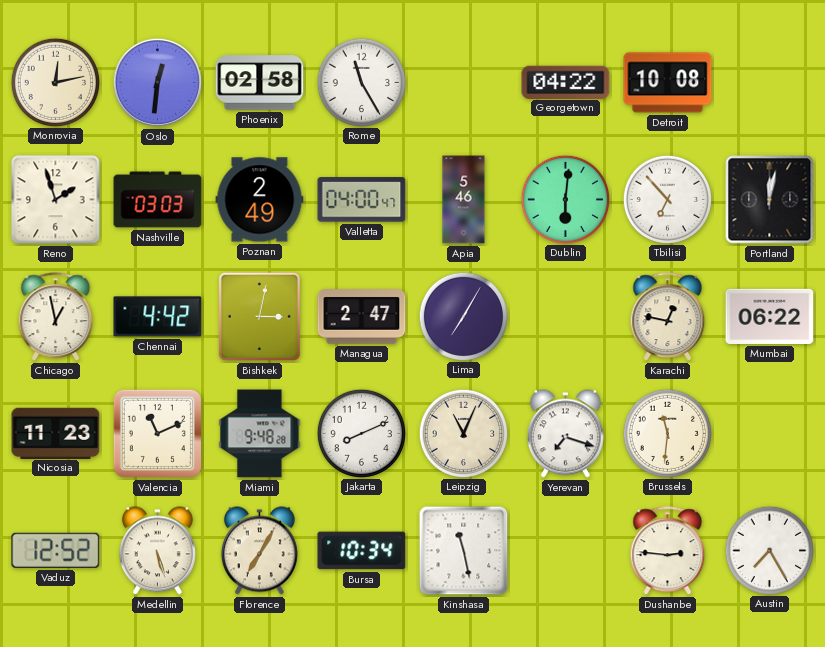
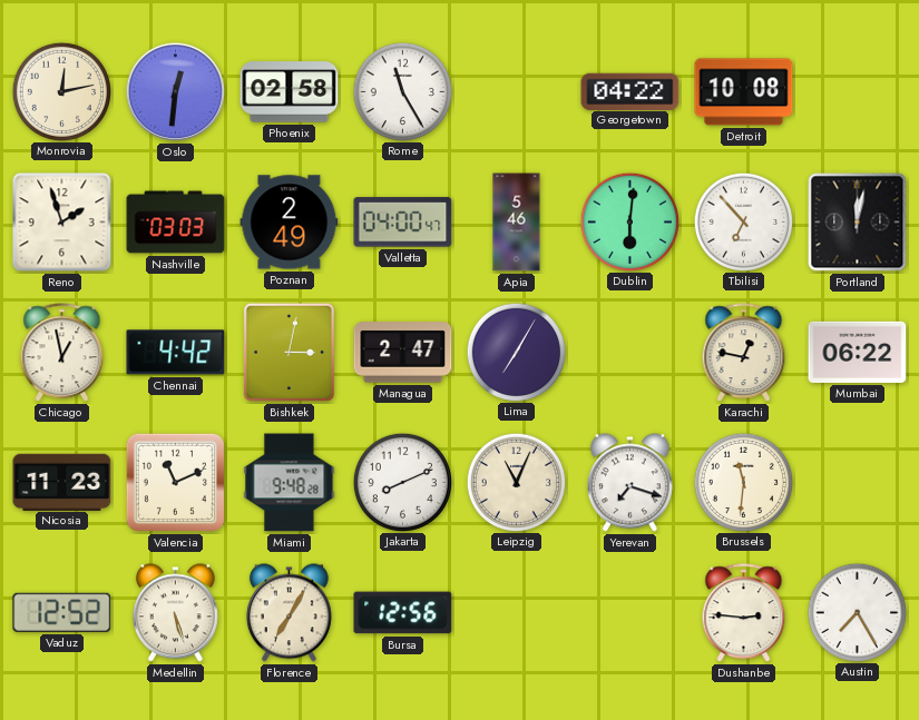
Bursa: 10:34 -> 12:56
Kinshasa: 11:28 -> none
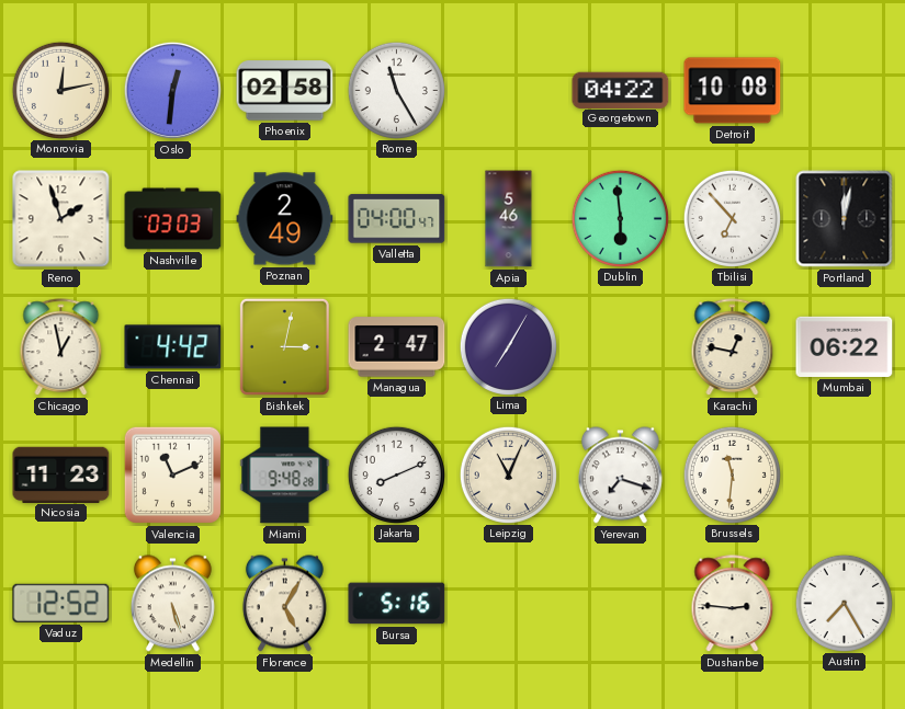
Dublin: 6:01 -> 5:59
Florence: 7:05 -> 5:05
Bursa: 12:56 -> 5:16
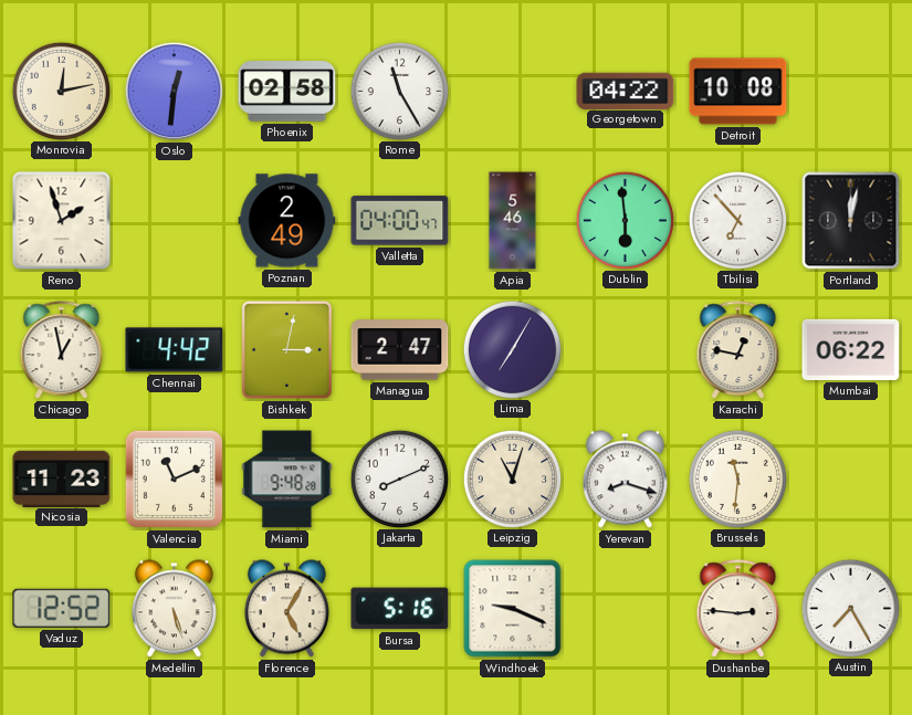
Nashville: 03:03 -> none
Leipzig: 11:04 -> 11:03
Yerevan: 7:18 -> 8:18
Windhoek: none -> 9:19
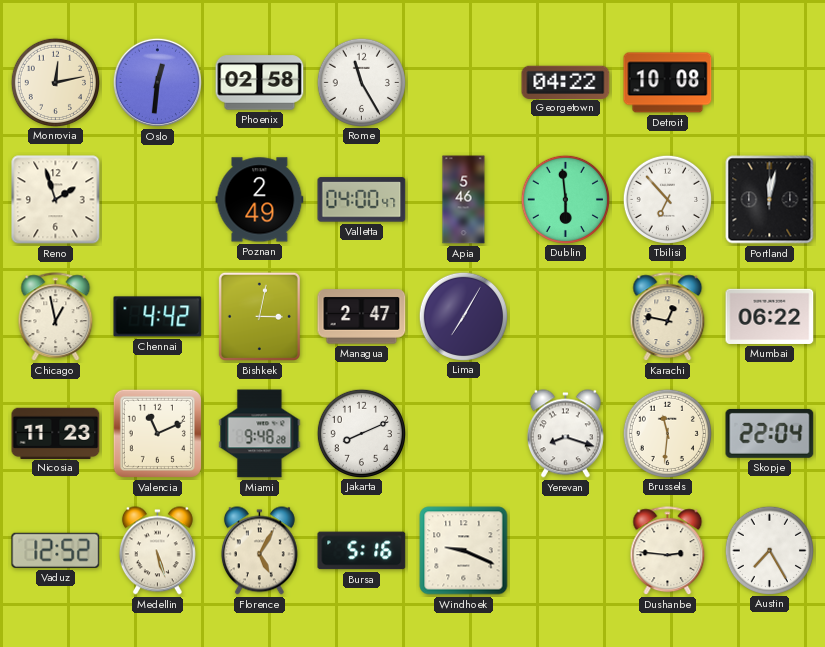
Leipzig: 11:03 -> none
Skopje: none -> 22:04
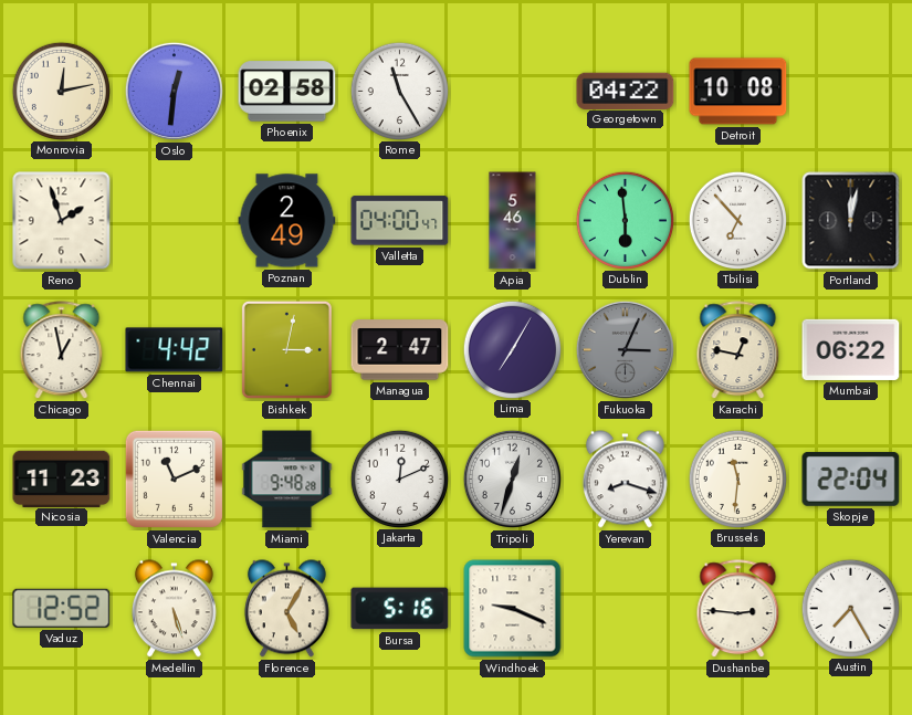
Fukuoka: none -> 3:04
Jakarta: 8:11 -> 12:11
Tripoli: none -> 12:33
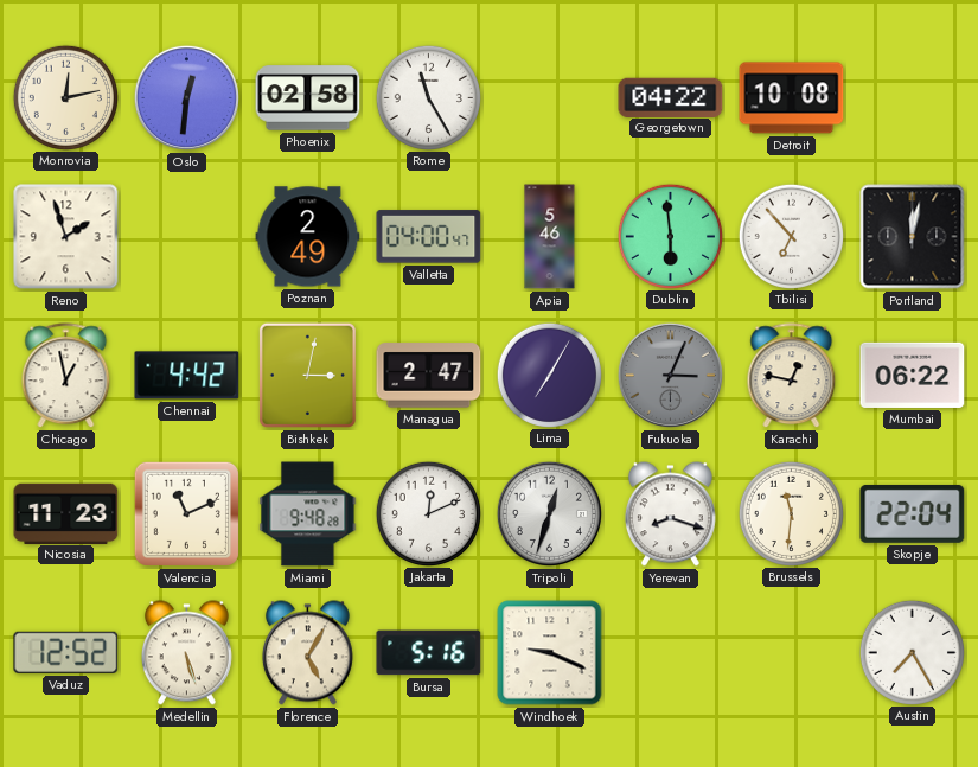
Dushanbe: 2:46 -> none
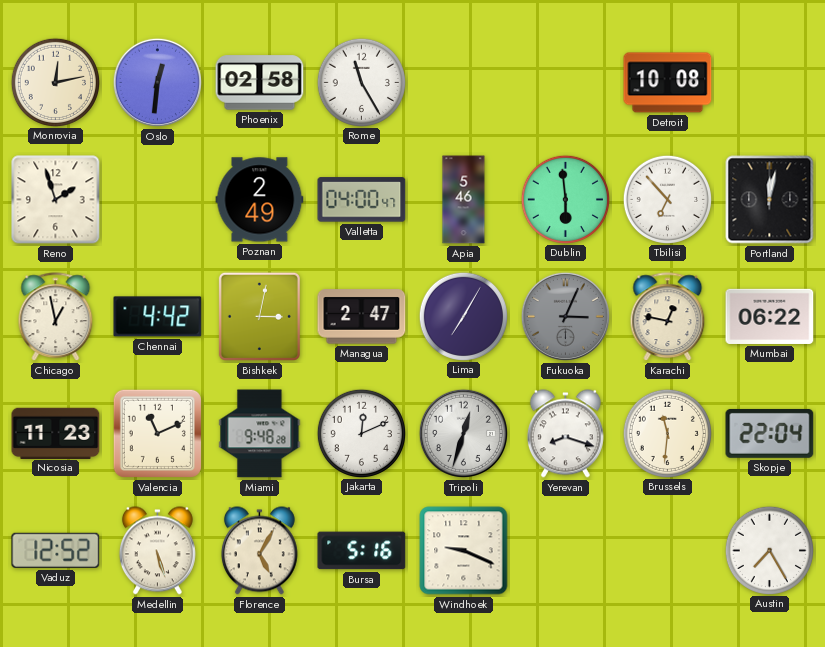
Georgetown: 04:22 -> none
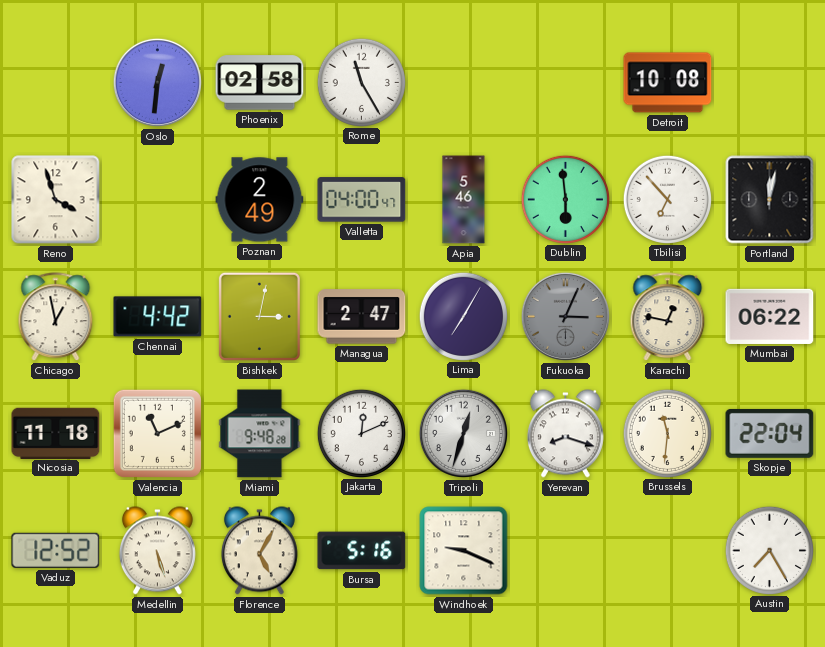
Monrovia: 12:13 -> none
Reno: 1:57 -> 3:57
Nicosia: 11:23 -> 11:18
